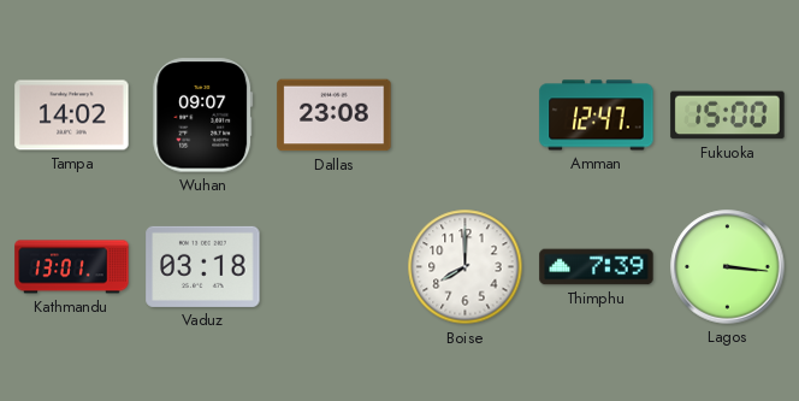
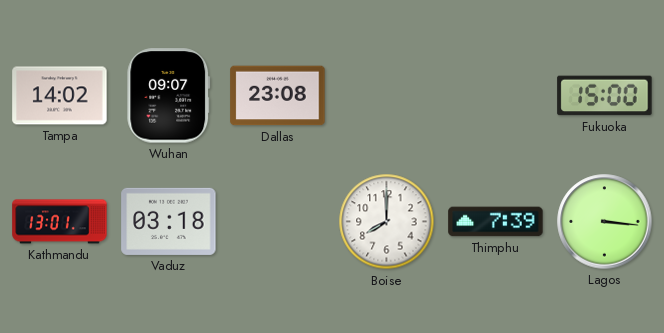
Amman: 12:47 -> none
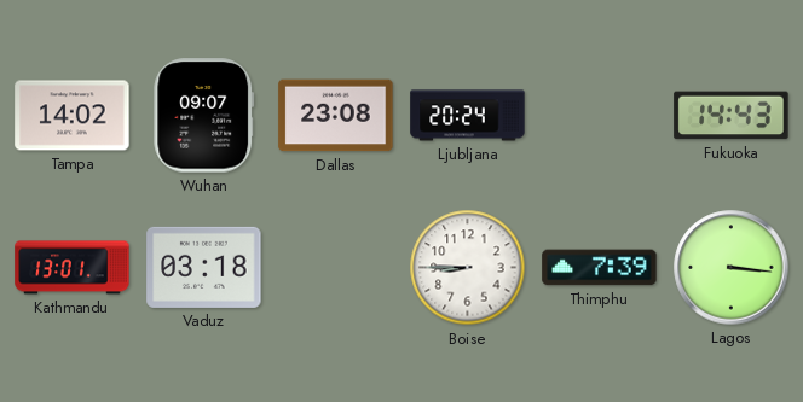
Ljubljana: none -> 20:24
Fukuoka: 15:00 -> 14:43
Boise: 8:00 -> 8:45
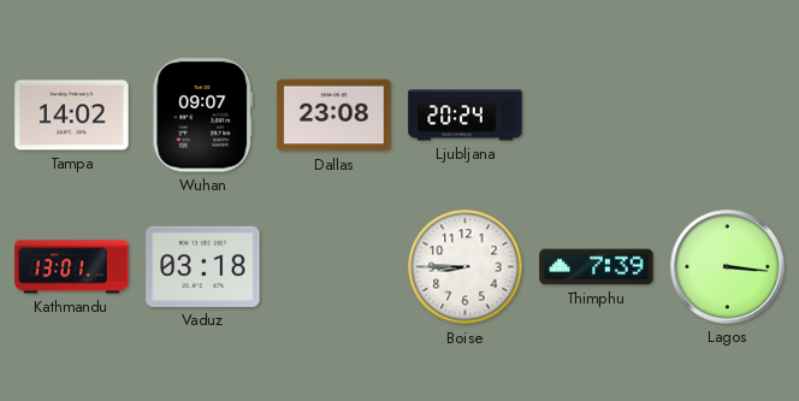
Fukuoka: 14:43 -> none
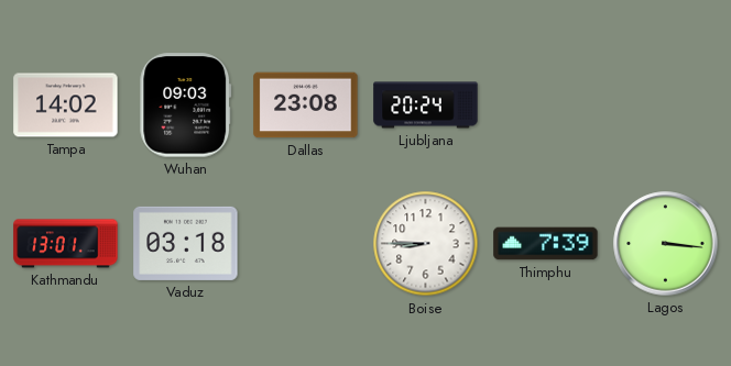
Wuhan: 09:07 -> 09:03
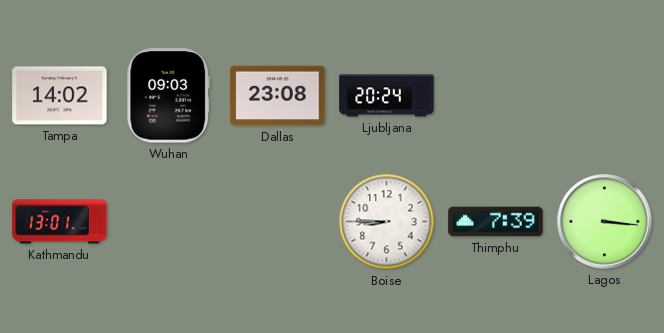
Vaduz: 03:18 -> none
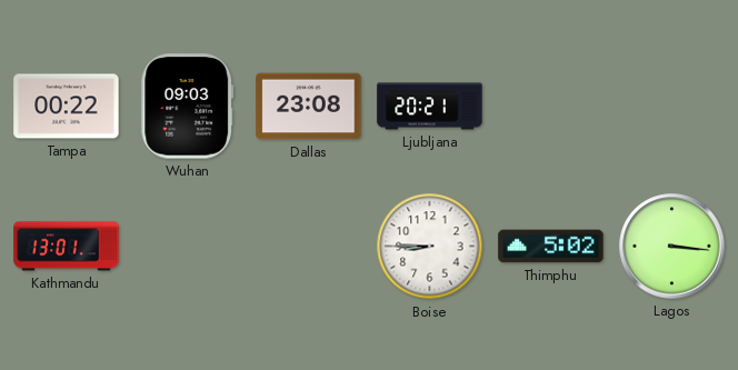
Tampa: 14:02 -> 00:22
Ljubljana: 20:24 -> 20:21
Thimphu: 7:39 -> 5:02
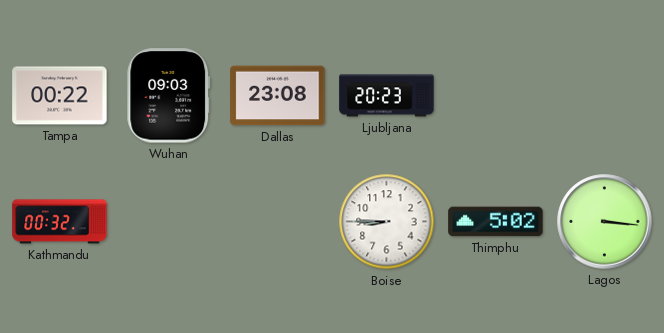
Ljubljana: 20:21 -> 20:23
Kathmandu: 13:01 -> 00:32
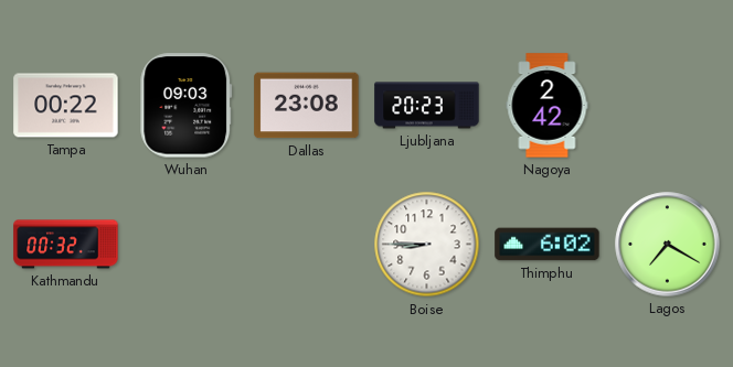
Nagoya: none -> 2:42
Thimphu: 5:02 -> 6:02
Lagos: 3:16 -> 7:20
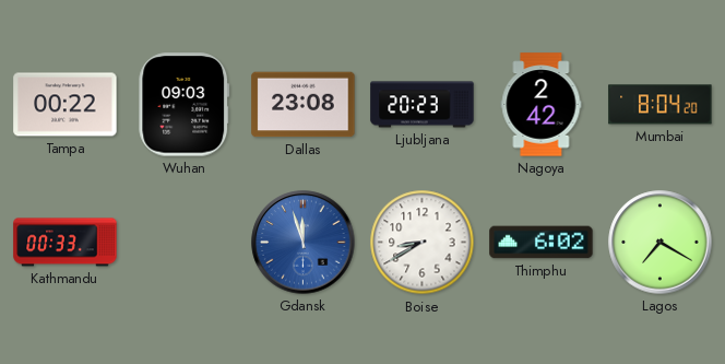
Mumbai: none -> 8:04
Kathmandu: 00:32 -> 00:33
Gdansk: none -> 11:57
Boise: 8:45 -> 8:40
